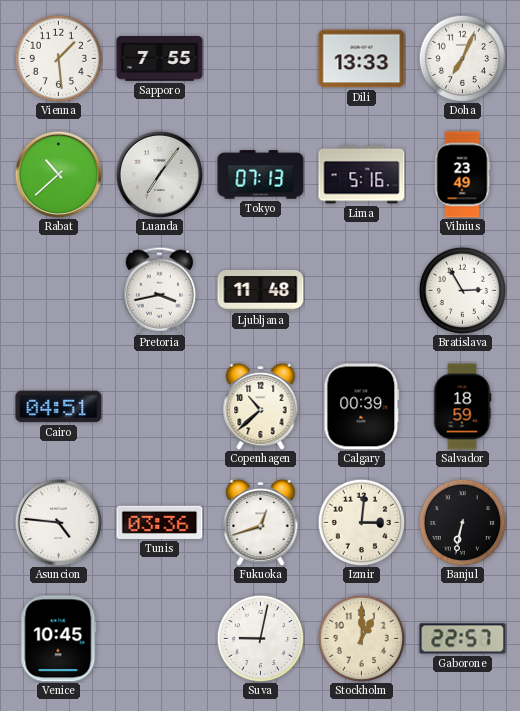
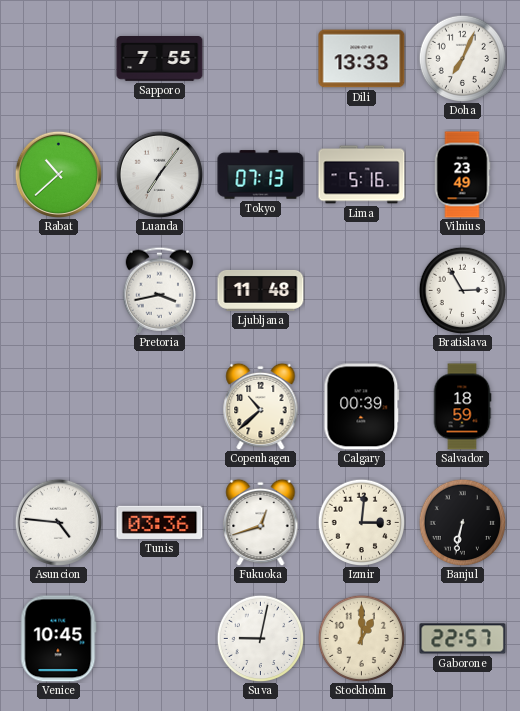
Vienna: 1:29 -> none
Cairo: 04:51 -> none
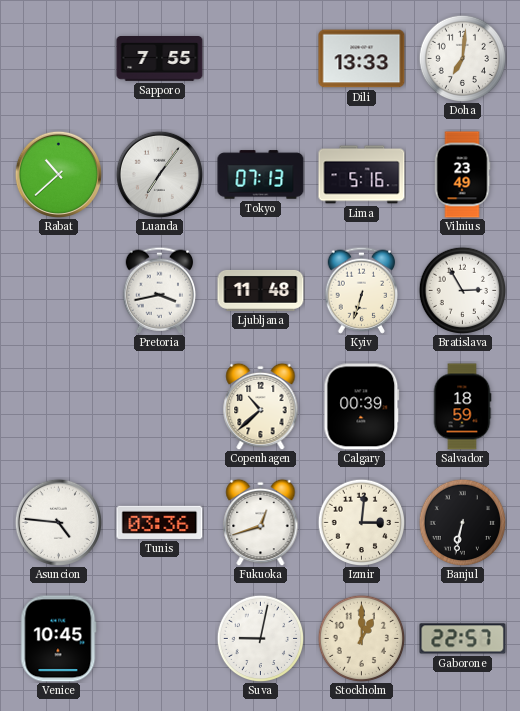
Doha: 7:04 -> 7:01
Kyiv: none -> 6:33
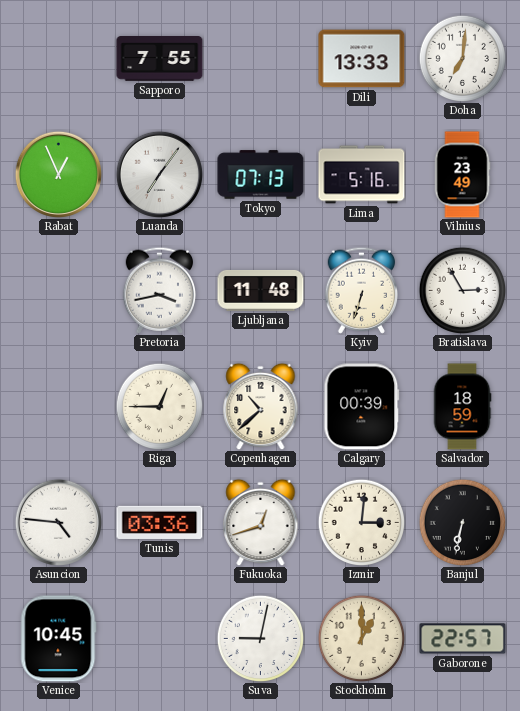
Rabat: 10:38 -> 12:56
Riga: none -> 12:45
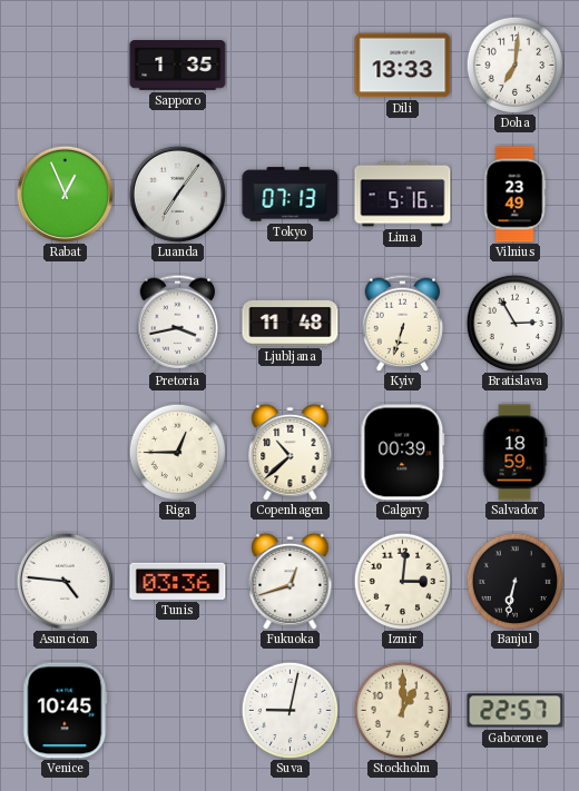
Sapporo: 7:55 -> 1:35
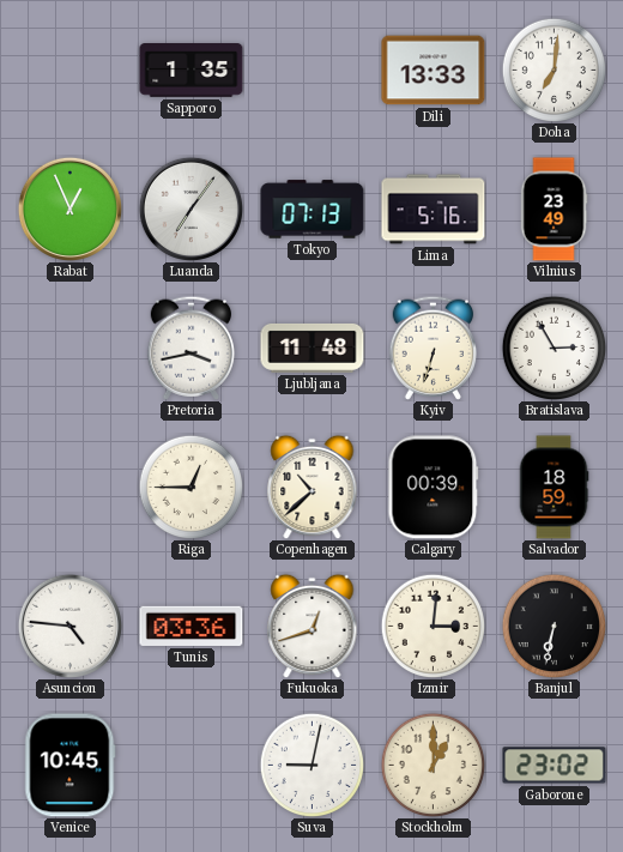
Gaborone: 22:57 -> 23:02
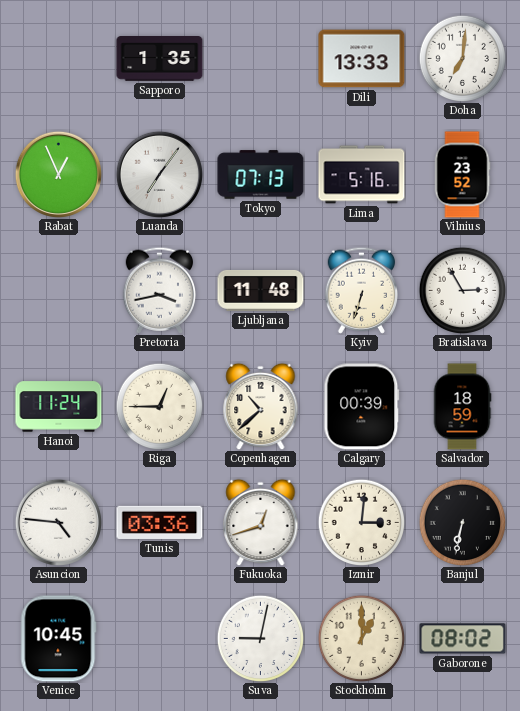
Vilnius: 23:49 -> 23:52
Hanoi: none -> 11:24
Gaborone: 23:02 -> 08:02
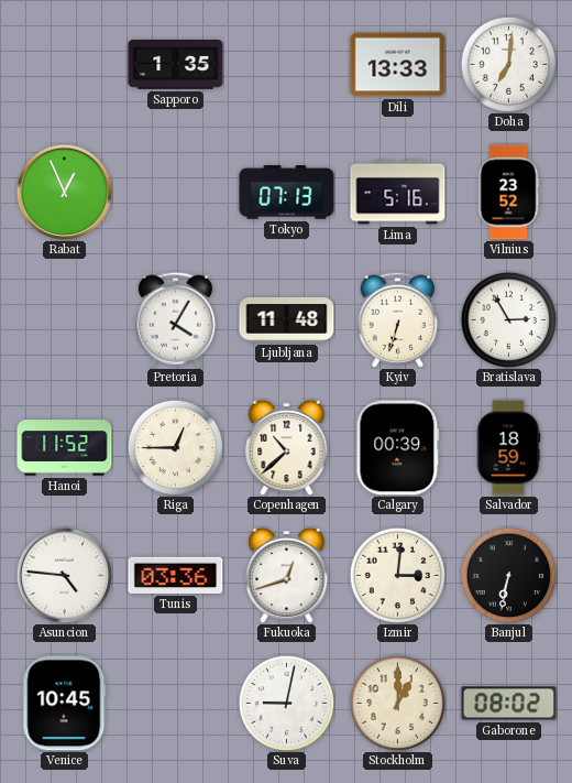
Luanda: 7:06 -> none
Pretoria: 3:43 -> 4:05
Hanoi: 11:24 -> 11:52
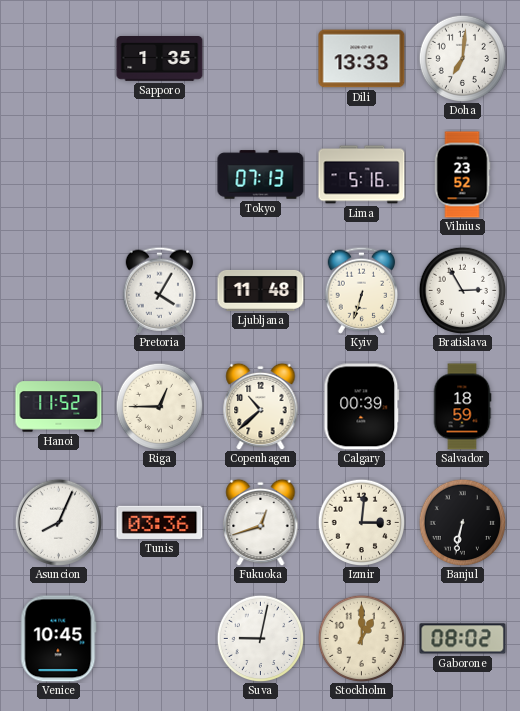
Rabat: 12:56 -> none
Asuncion: 4:46 -> 8:04
